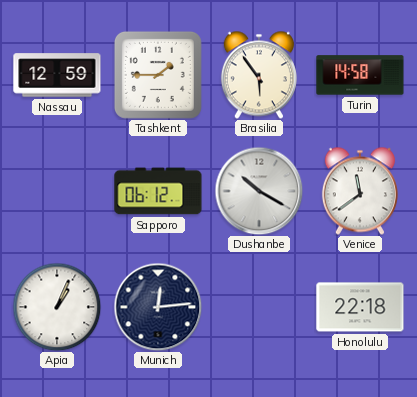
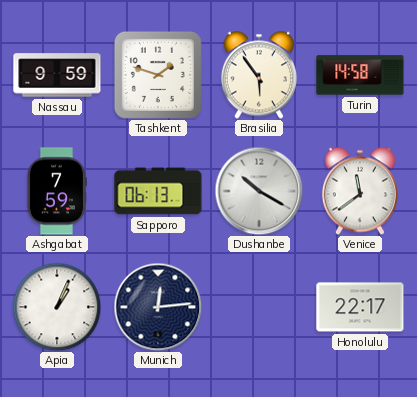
Nassau: 12:59 -> 9:59
Tashkent: 1:45 -> 1:48
Ashgabat: none -> 7:59
Sapporo: 06:12 -> 06:13
Honolulu: 22:18 -> 22:17
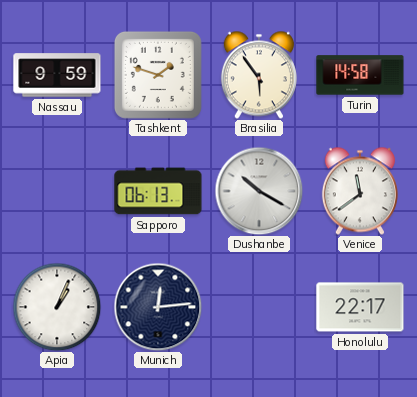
Ashgabat: 7:59 -> none
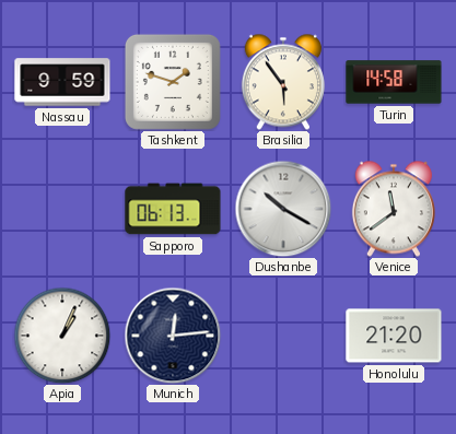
Honolulu: 22:17 -> 21:20
